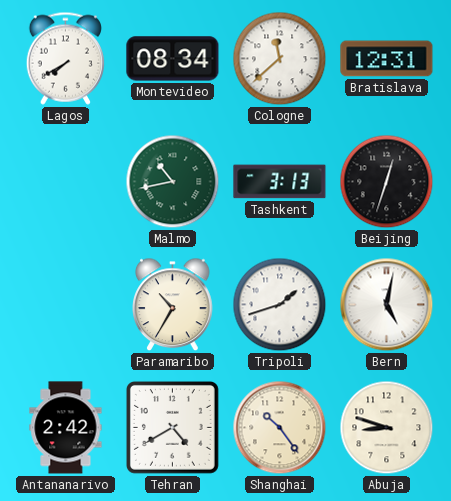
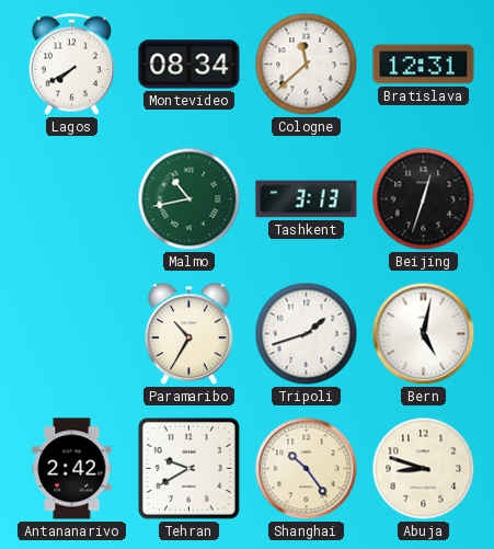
Tehran: 4:40 -> 9:40
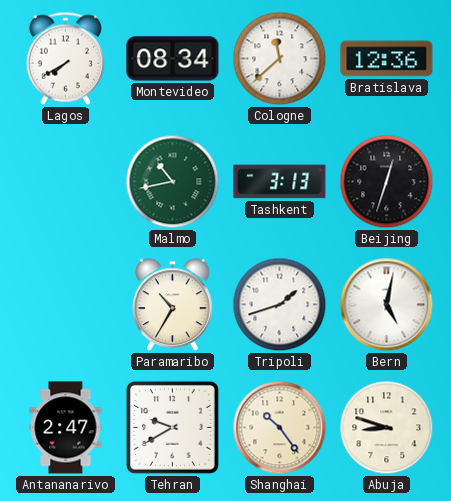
Bratislava: 12:31 -> 12:36
Antananarivo: 2:42 -> 2:47
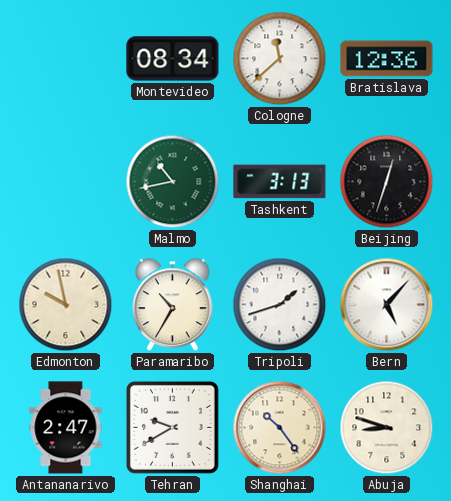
Lagos: 7:40 -> none
Edmonton: none -> 9:58
Bern: 5:02 -> 5:07
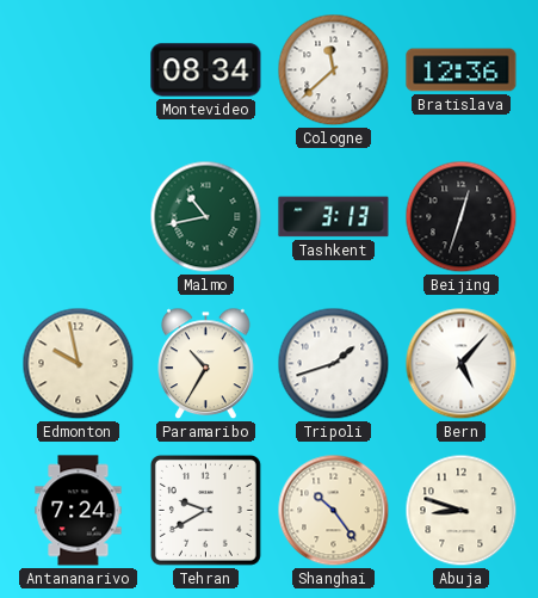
Antananarivo: 2:47 -> 7:24
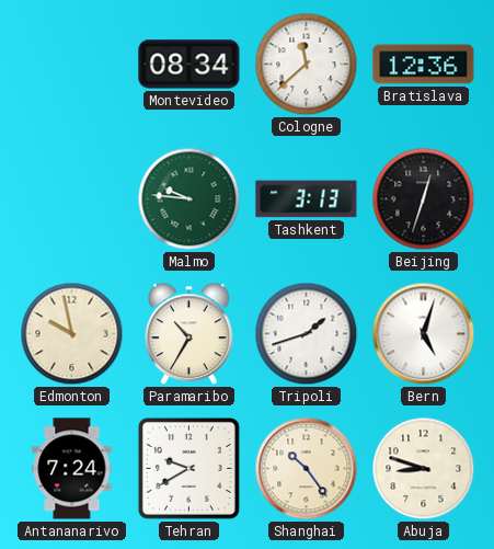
Malmo: 10:43 -> 9:46
Bern: 5:07 -> 5:03
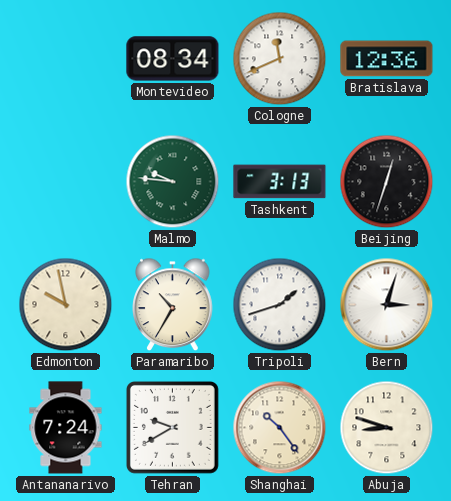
Cologne: 11:38 -> 11:41
Bern: 5:03 -> 3:03
